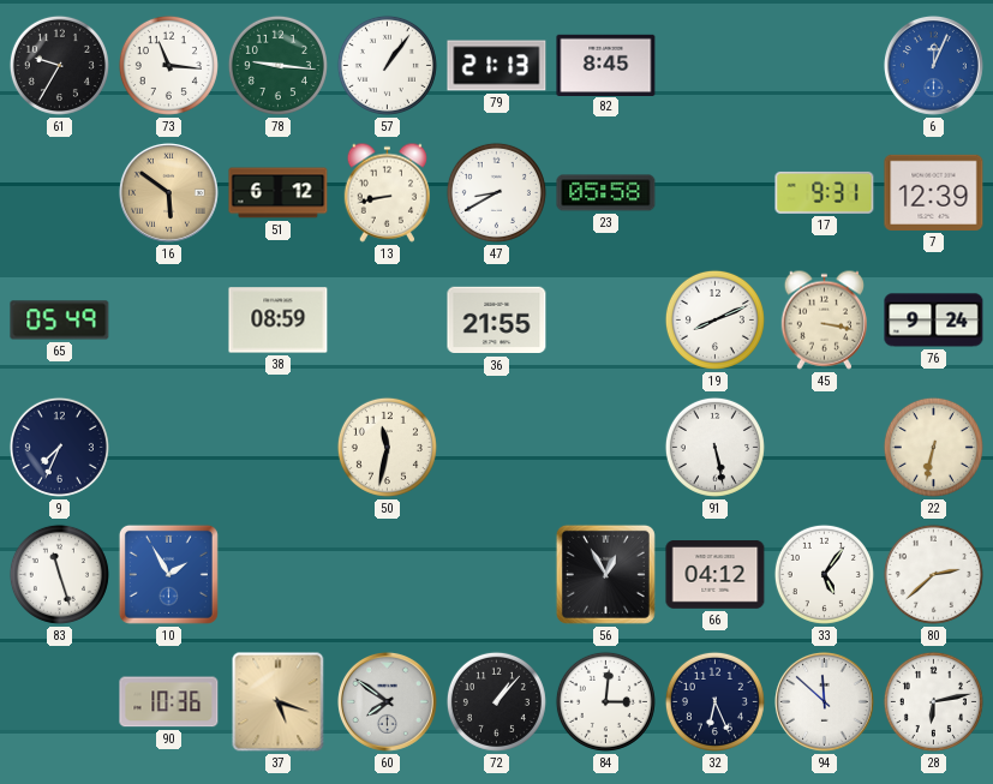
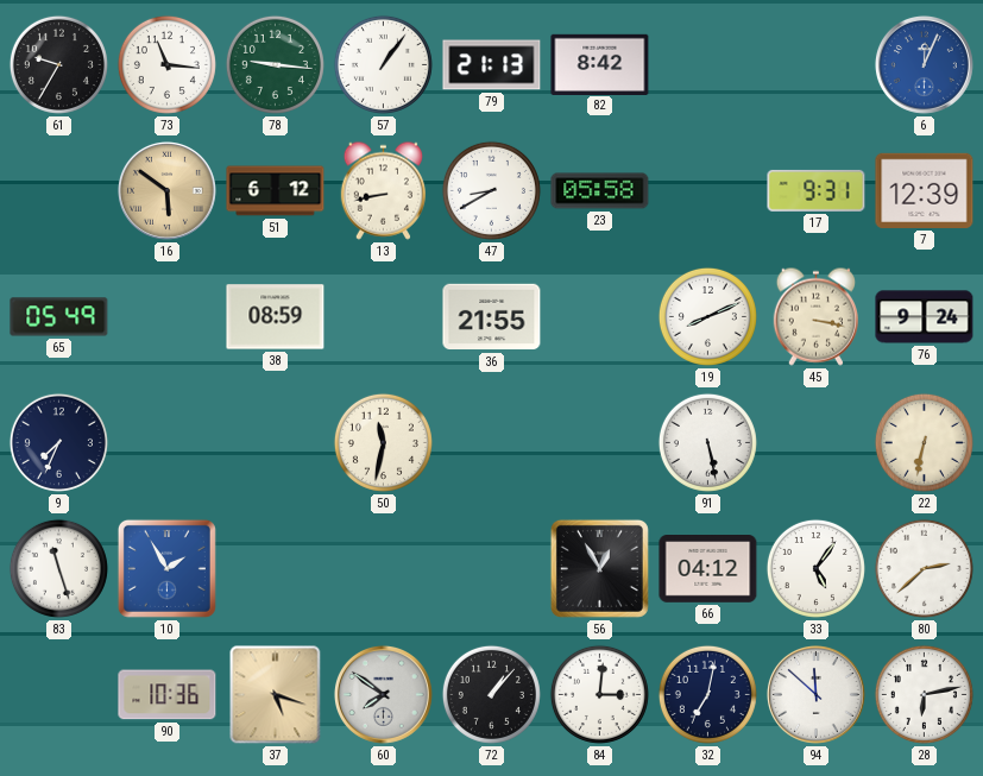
82: 8:45 -> 8:42
32: 6:26 -> 7:02
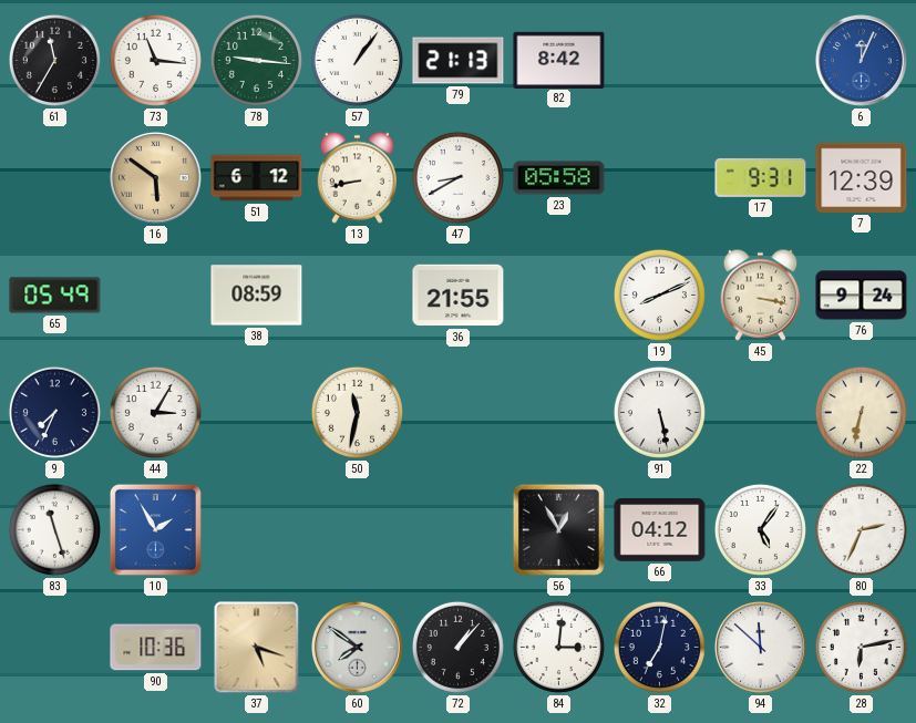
61: 9:35 -> 11:35
44: none -> 3:05
80: 2:38 -> 2:34
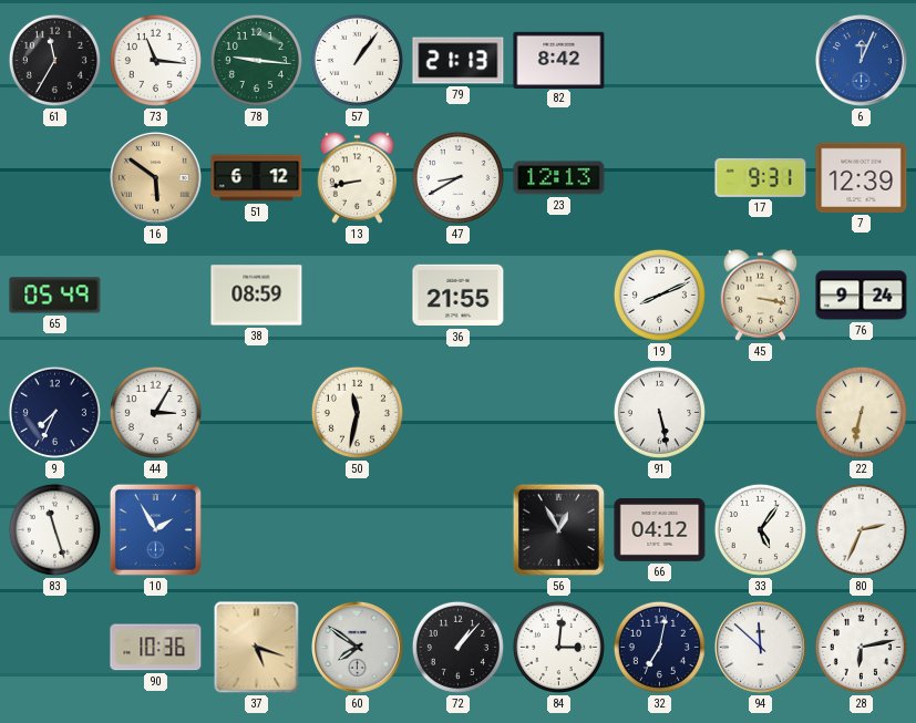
23: 05:58 -> 12:13
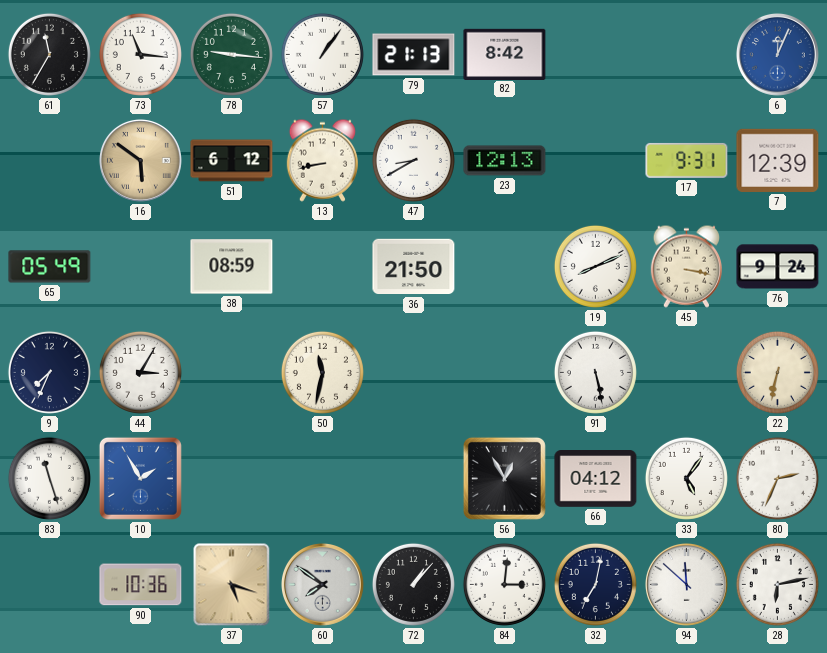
36: 21:55 -> 21:50
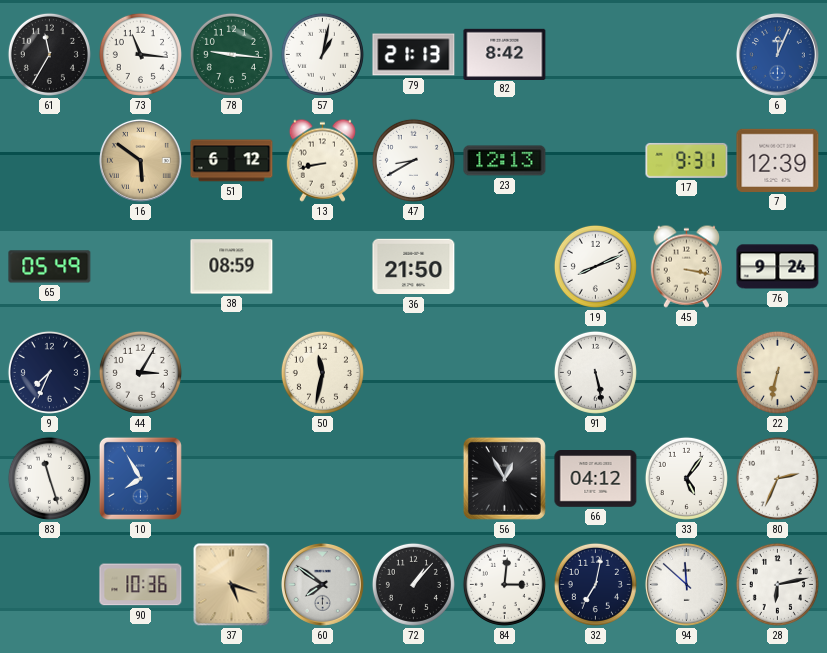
57: 1:06 -> 1:02
10: 1:55 -> 7:55
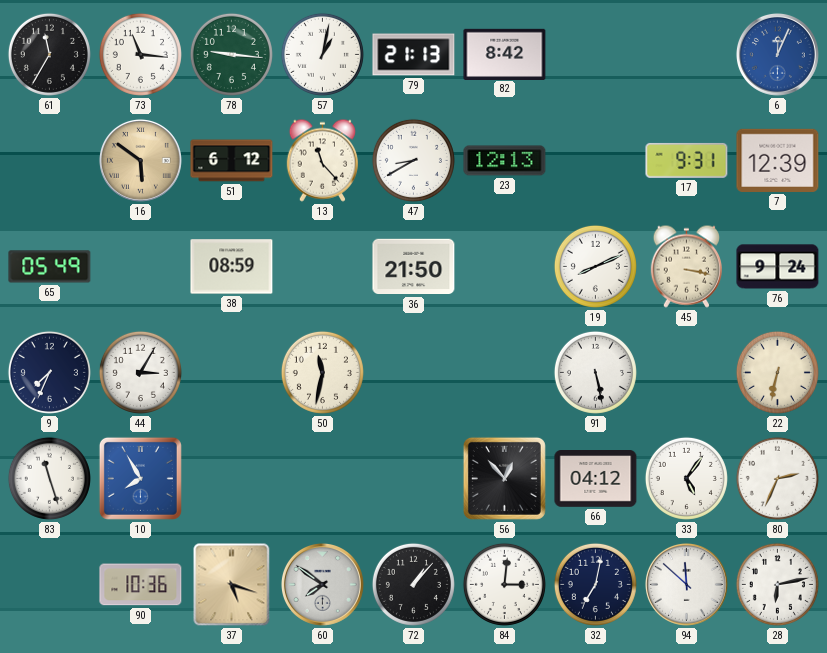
13: 8:43 -> 11:23
56: 12:55 -> 12:53
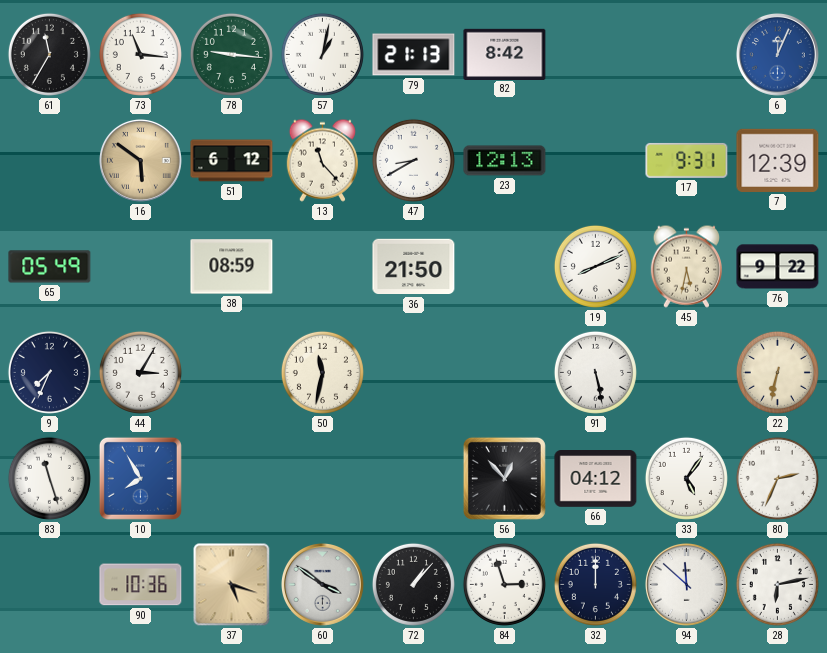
45: 3:17 -> 5:32
76: 9:24 -> 9:22
60: 7:51 -> 3:51
84: 3:01 -> 2:57
32: 7:02 -> 12:00
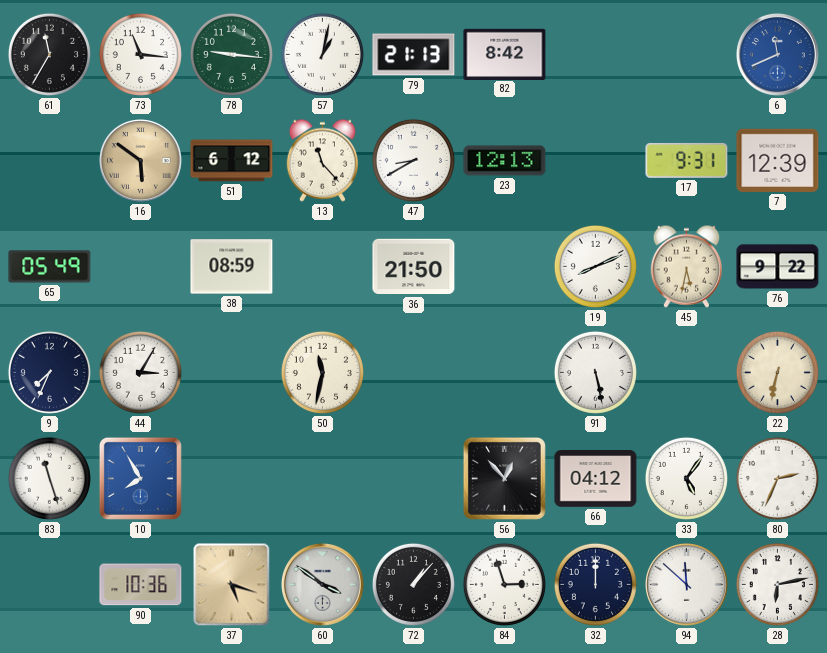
6: 12:04 -> 11:41
